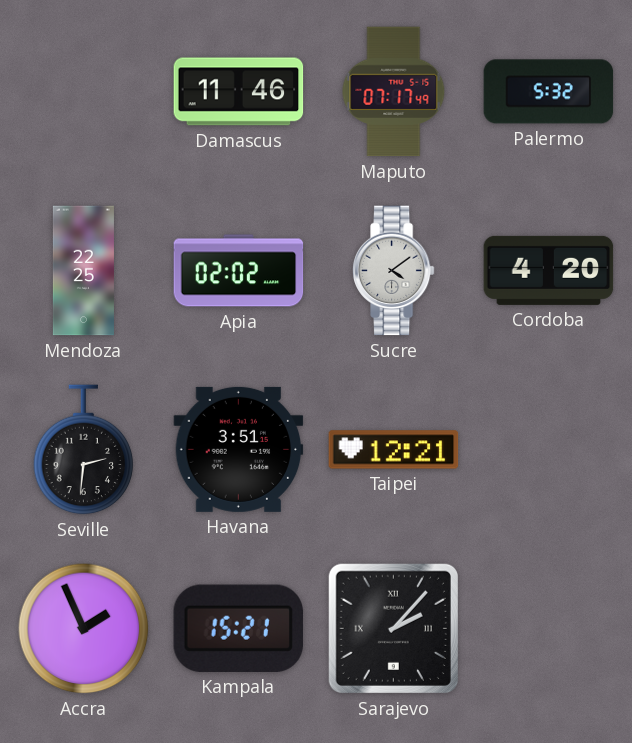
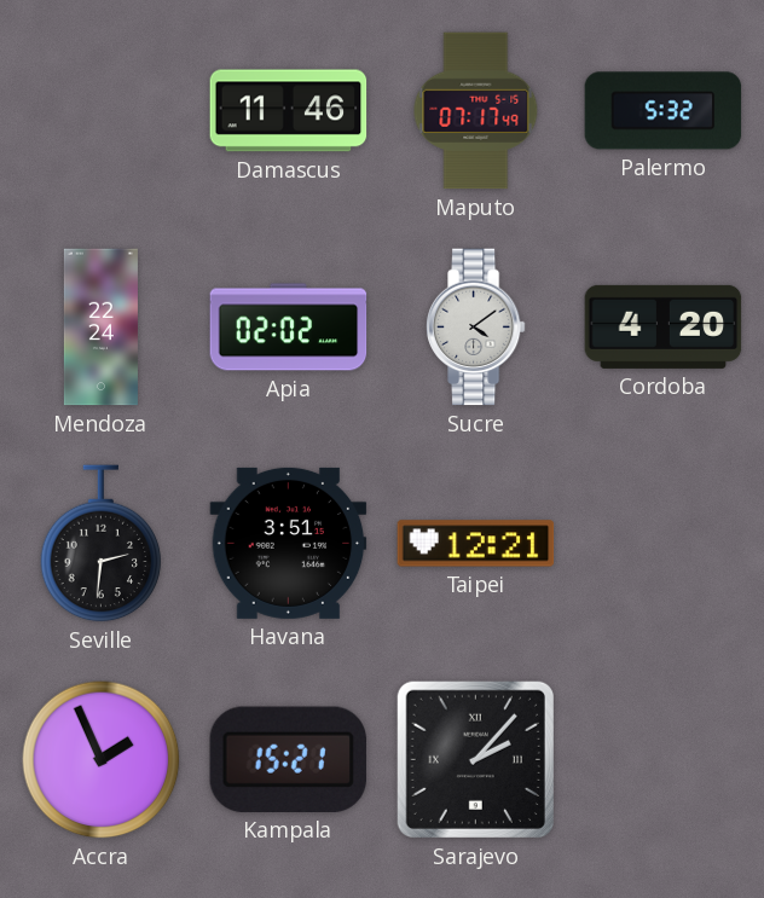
Mendoza: 22:25 -> 22:24
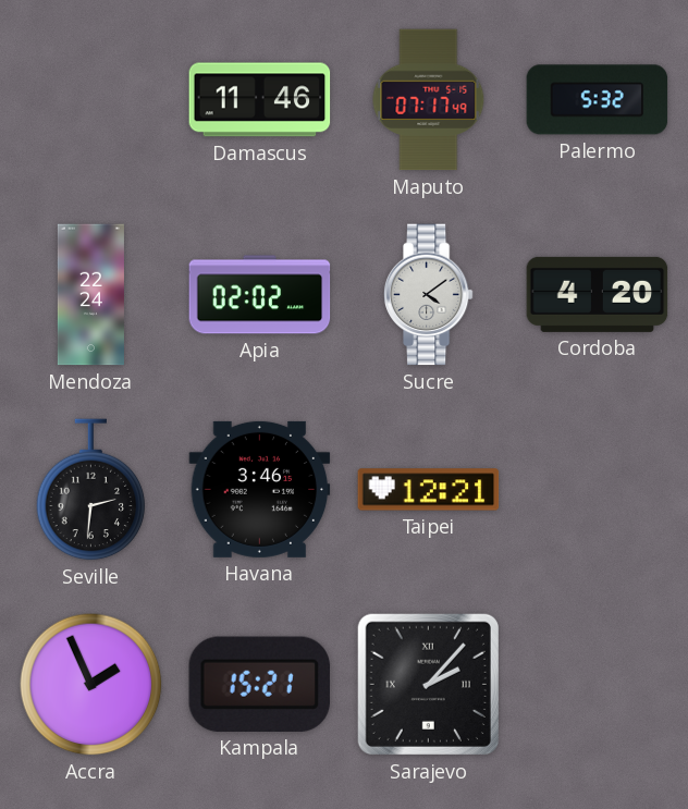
Havana: 3:51 -> 3:46
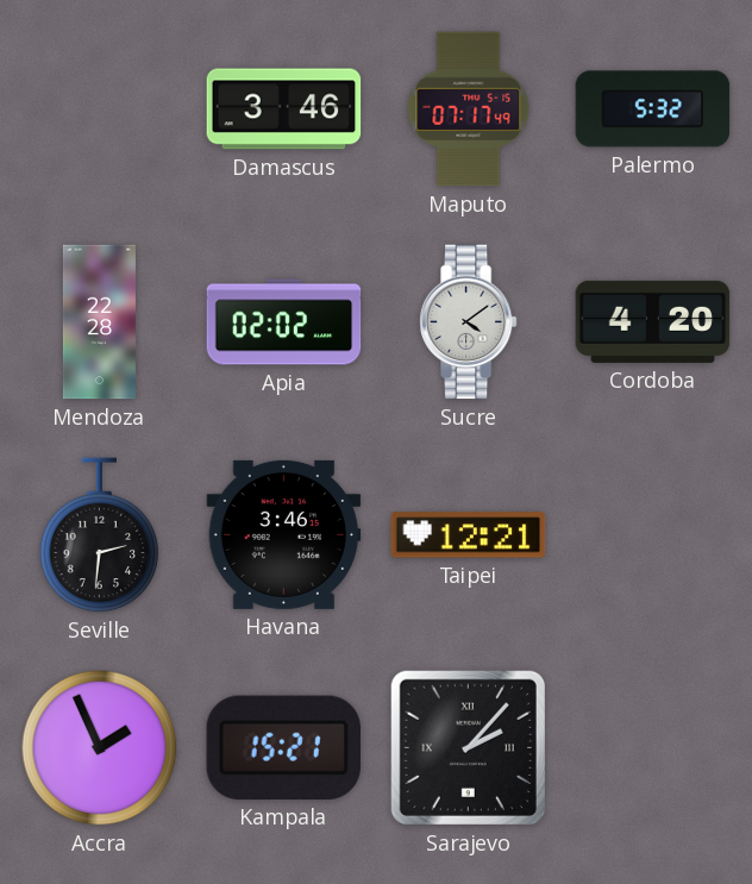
Damascus: 11:46 -> 3:46
Mendoza: 22:24 -> 22:28
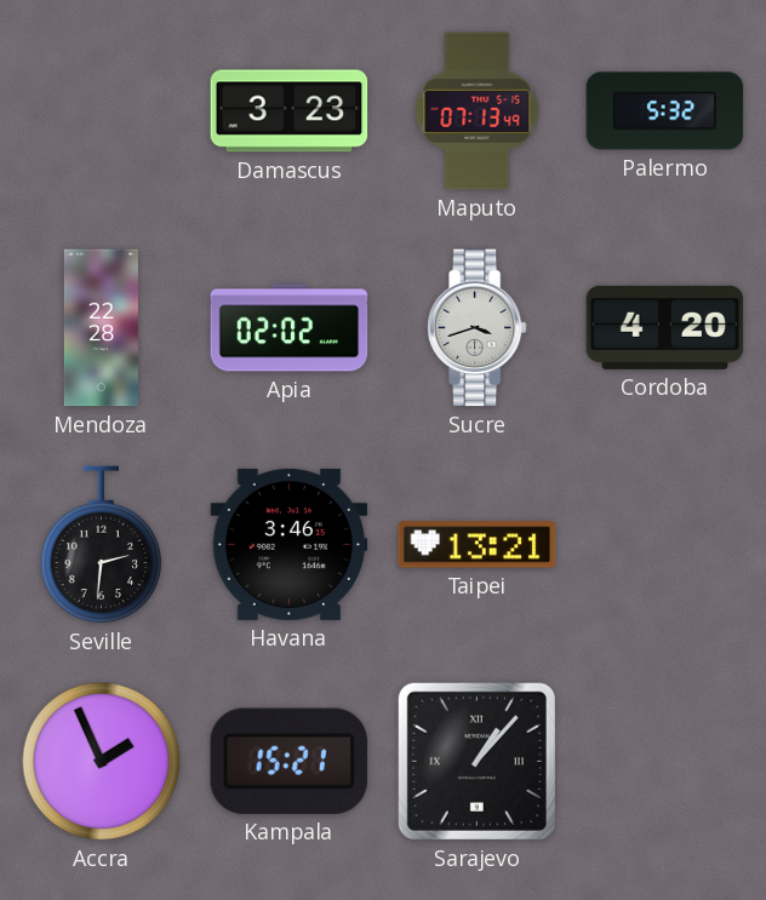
Damascus: 3:46 -> 3:23
Maputo: 07:17 -> 07:13
Sucre: 4:09 -> 3:42
Taipei: 12:21 -> 13:21
Sarajevo: 2:07 -> 1:07
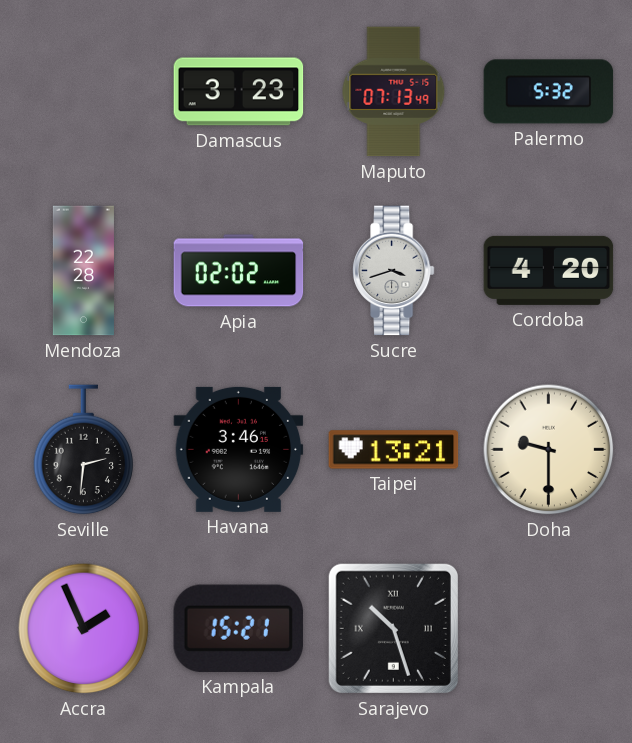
Doha: none -> 9:30
Sarajevo: 1:07 -> 10:27
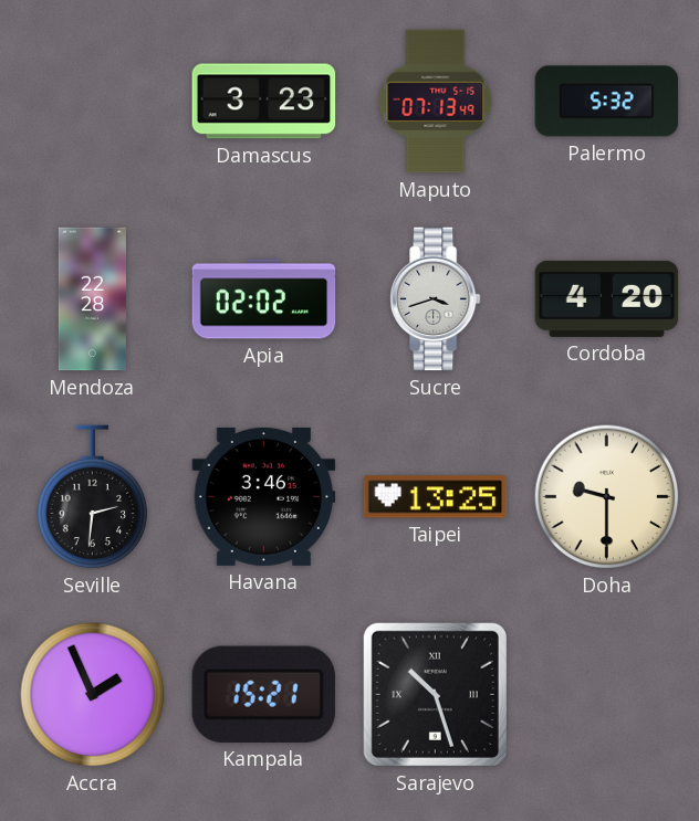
Taipei: 13:21 -> 13:25
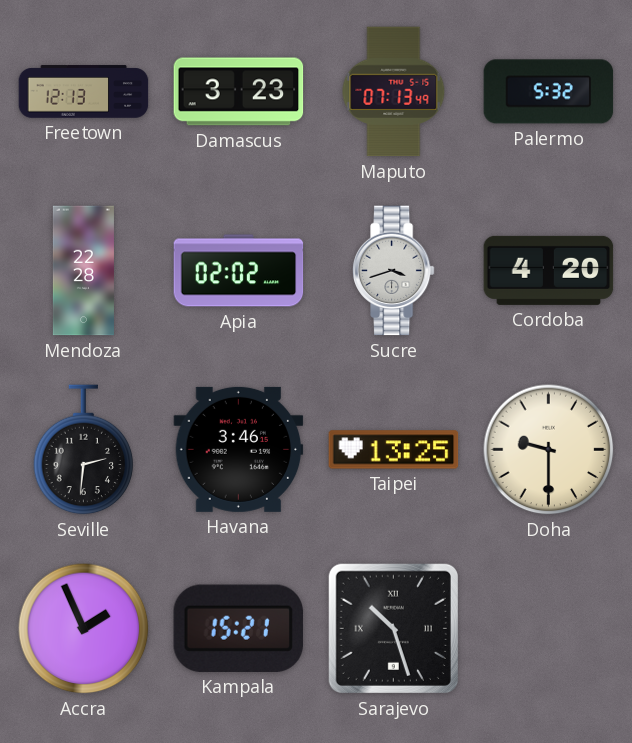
Freetown: none -> 12:13
